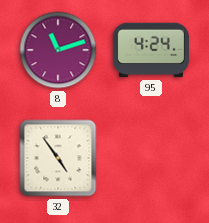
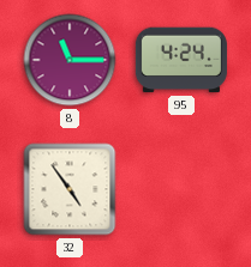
8: 11:12 -> 11:15
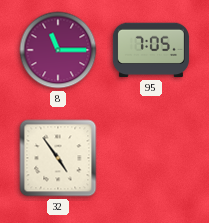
95: 4:24 -> 7:05
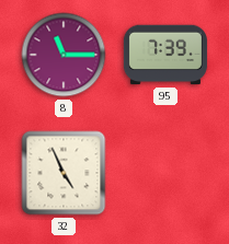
95: 7:05 -> 7:39
32: 4:54 -> 4:56
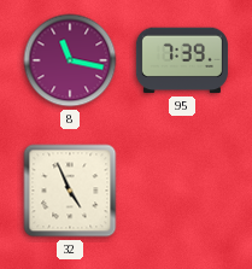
8: 11:15 -> 11:17
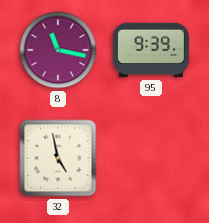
95: 7:39 -> 9:39
32: 4:56 -> 4:58
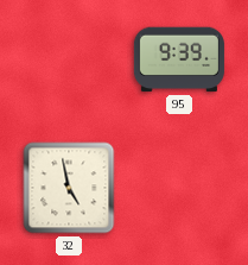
8: 11:17 -> none
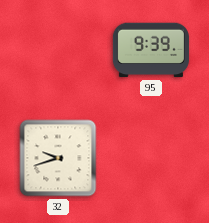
32: 4:58 -> 9:42
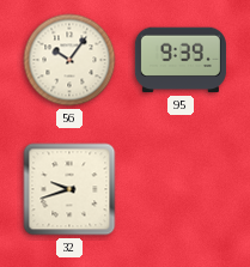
56: none -> 10:06
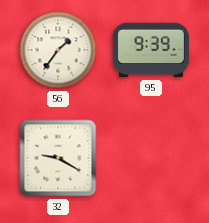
56: 10:06 -> 1:36
32: 9:42 -> 9:20
